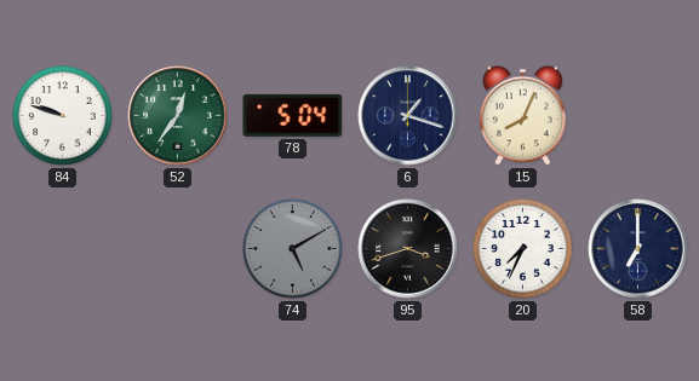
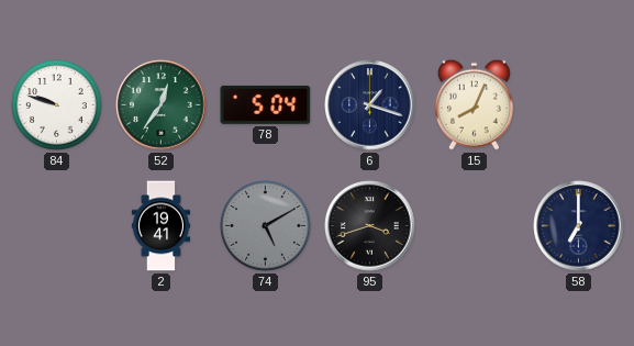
2: none -> 19:41
20: 7:34 -> none
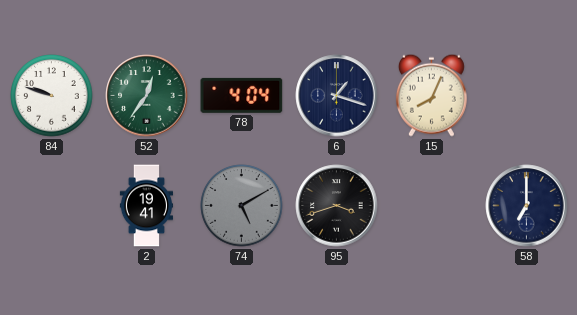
78: 5:04 -> 4:04
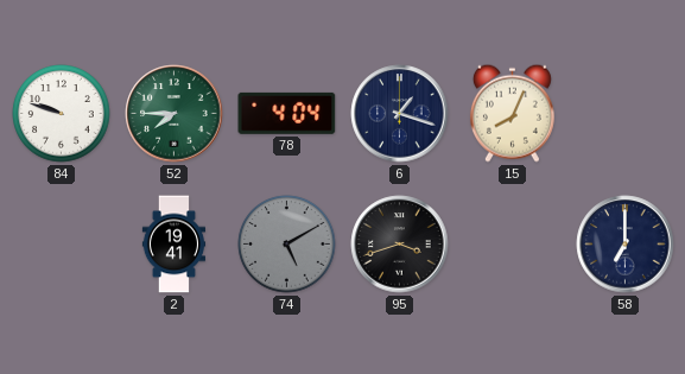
52: 12:36 -> 7:45
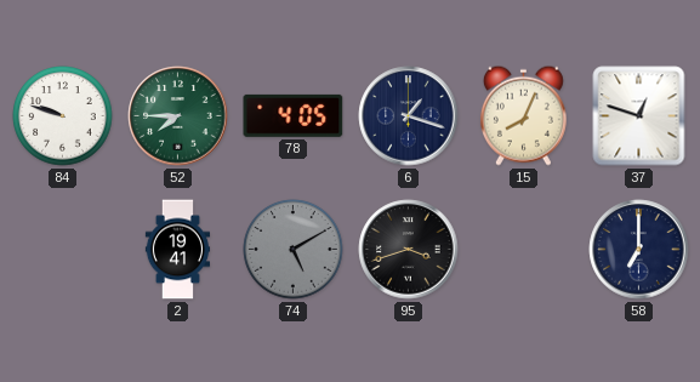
78: 4:04 -> 4:05
37: none -> 12:48
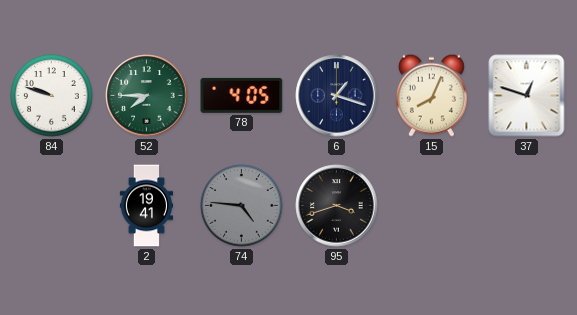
74: 5:10 -> 4:46
58: 7:00 -> none
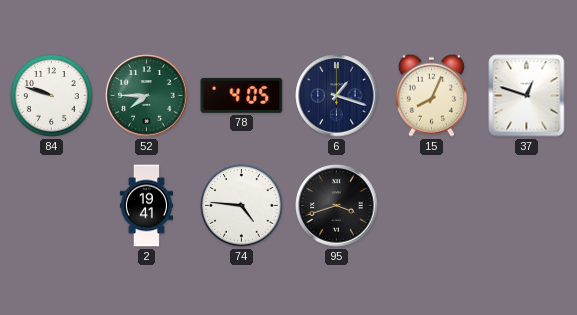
74 dial: grey -> white
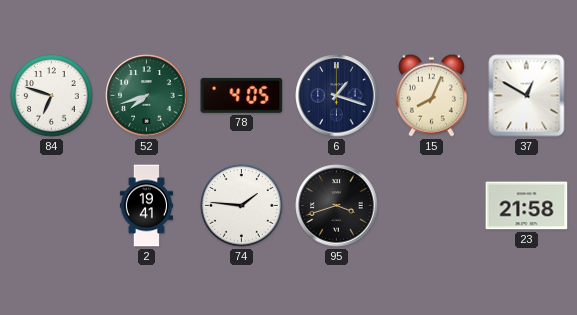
84: 9:48 -> 6:48
52: 7:45 -> 7:42
37: 12:48 -> 12:50
74: 4:46 -> 1:46
23: none -> 21:58
